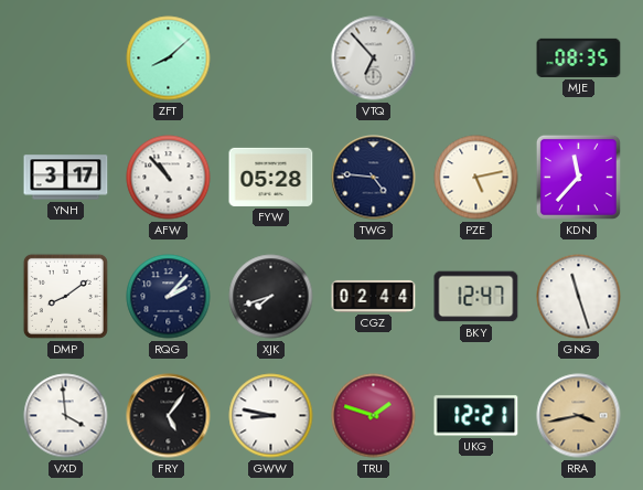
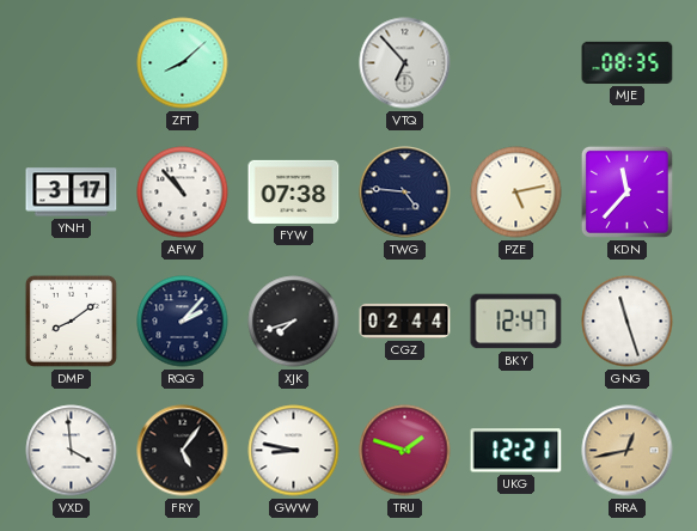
FYW: 05:28 -> 07:38
RRA: 3:43 -> 12:43
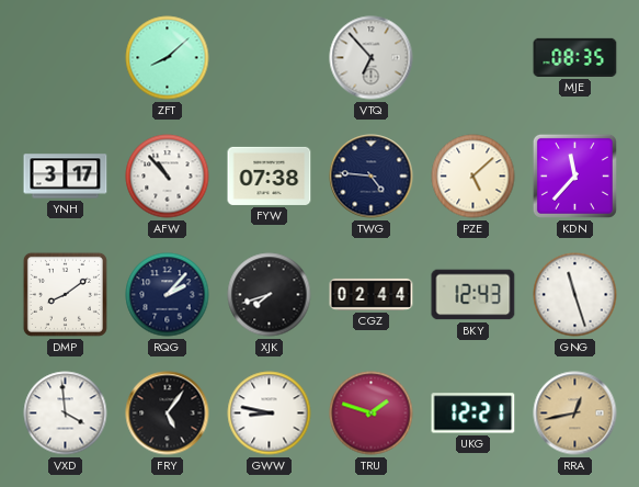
PZE: 5:13 -> 5:08
BKY: 12:47 -> 12:43
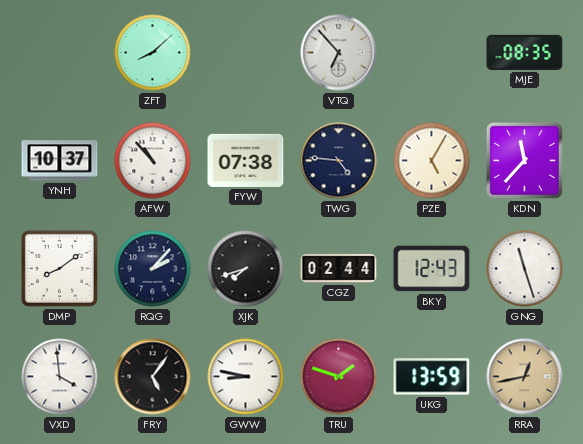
YNH: 3:17 -> 10:37
PZE: 5:08 -> 5:05
UKG: 12:21 -> 13:59
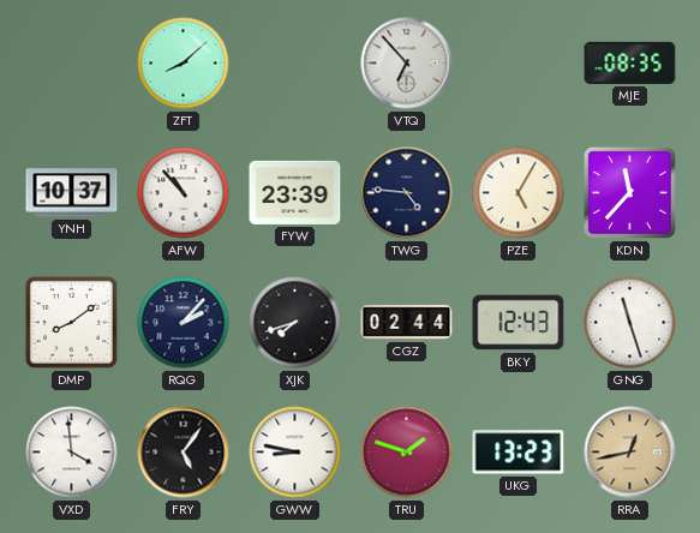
FYW: 07:38 -> 23:39
UKG: 13:59 -> 13:23
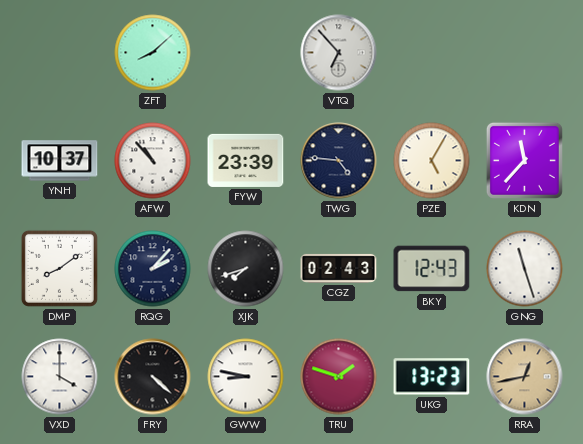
MJE: 08:35 -> none
CGZ: 02:44 -> 02:43
VXD: 3:59 -> 4:00
FRY: 5:06 -> 4:22
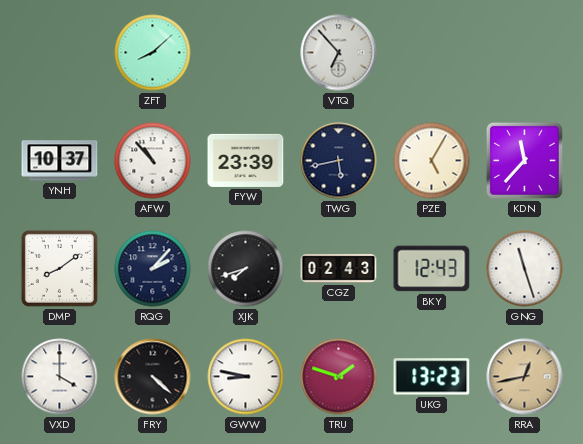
TWG: 4:46 -> 5:43
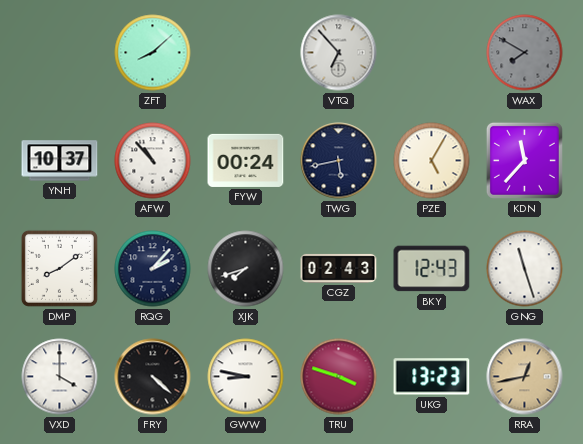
WAX: none -> 7:50
FYW: 23:39 -> 00:24
TRU: 1:48 -> 3:48
